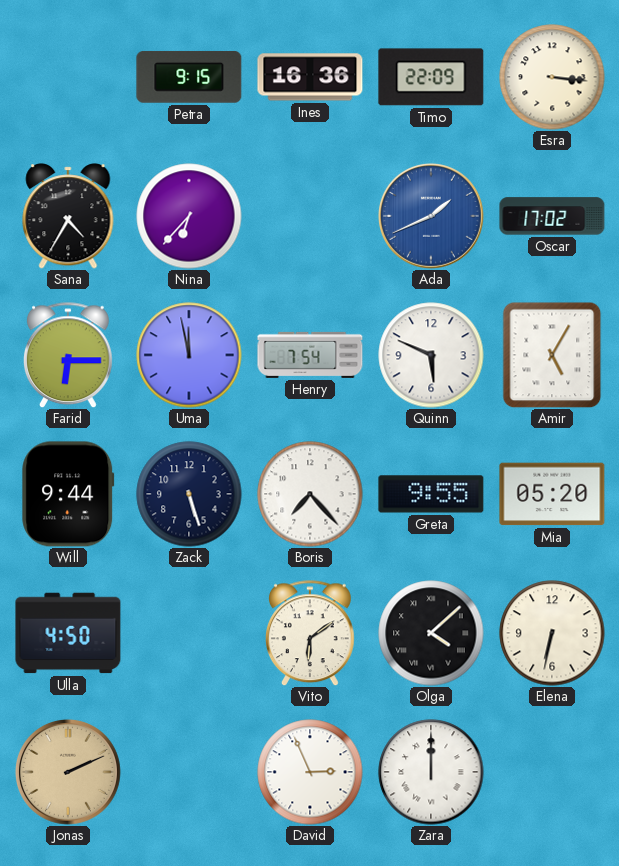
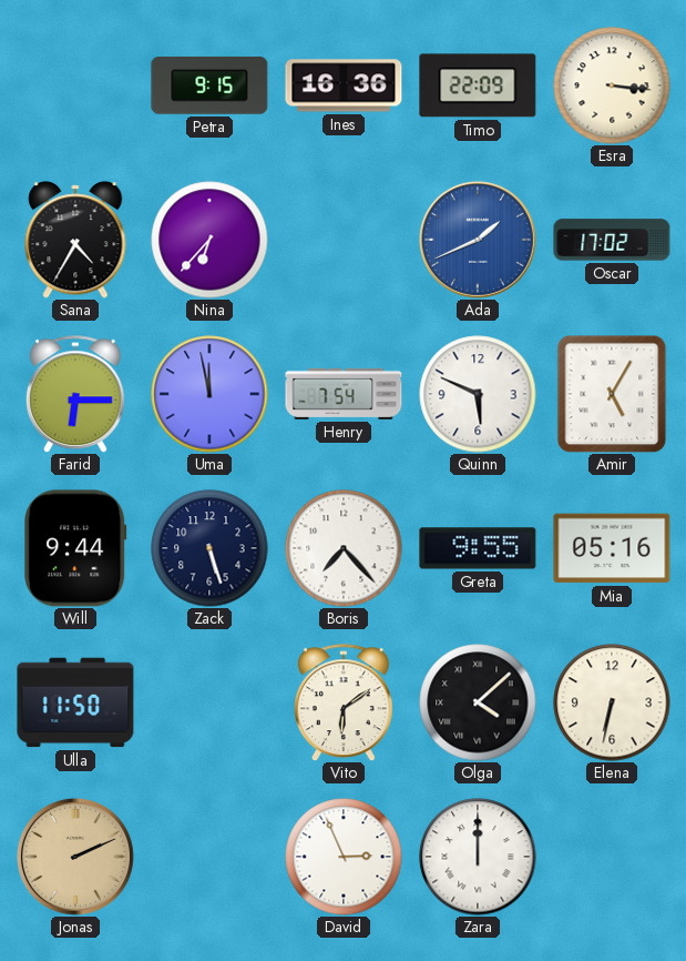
Mia: 05:20 -> 05:16
Ulla: 4:50 -> 11:50
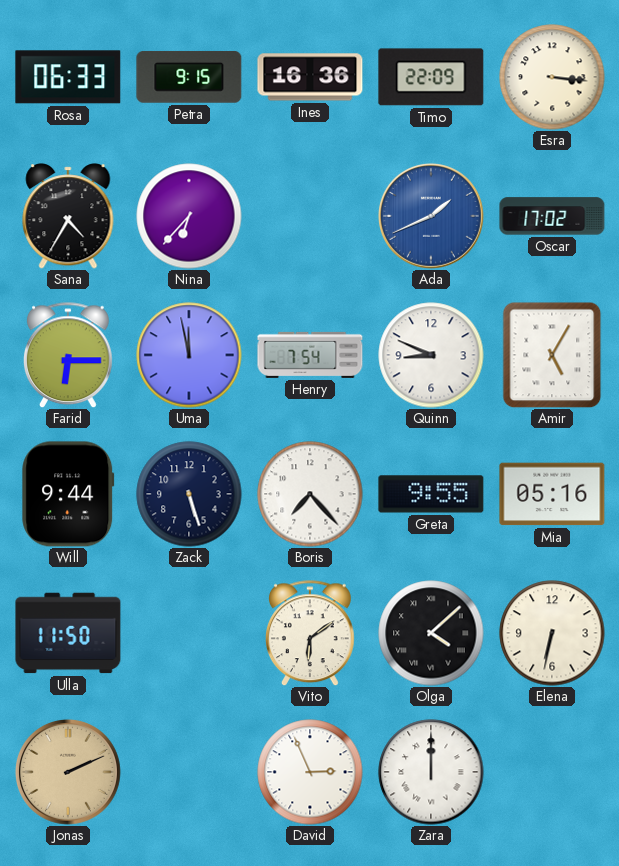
Rosa: none -> 06:33
Quinn: 5:49 -> 8:49
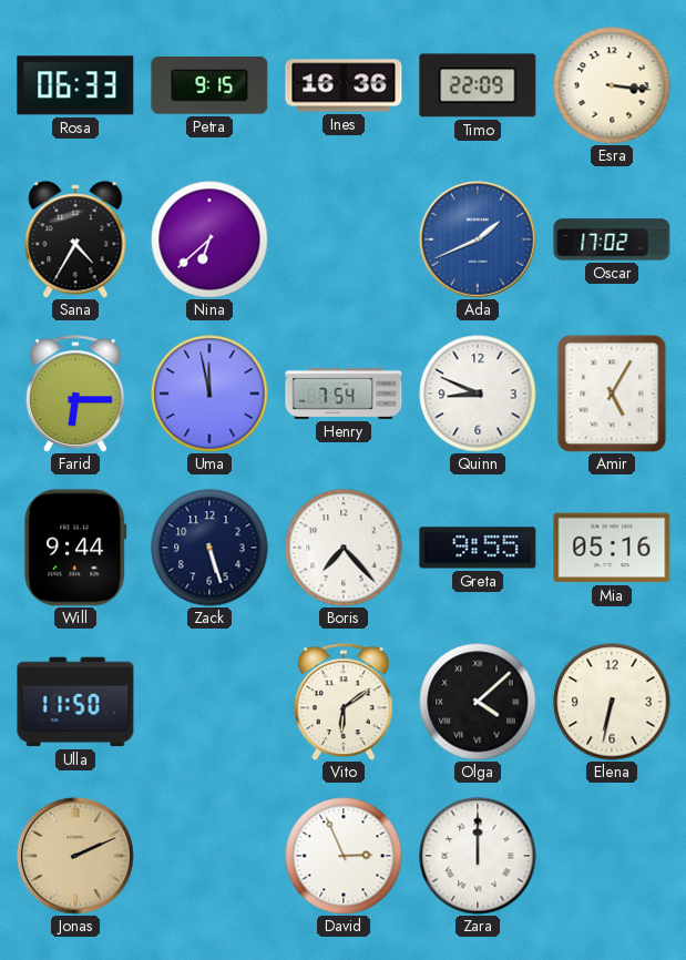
Nina: 6:37 -> 6:38
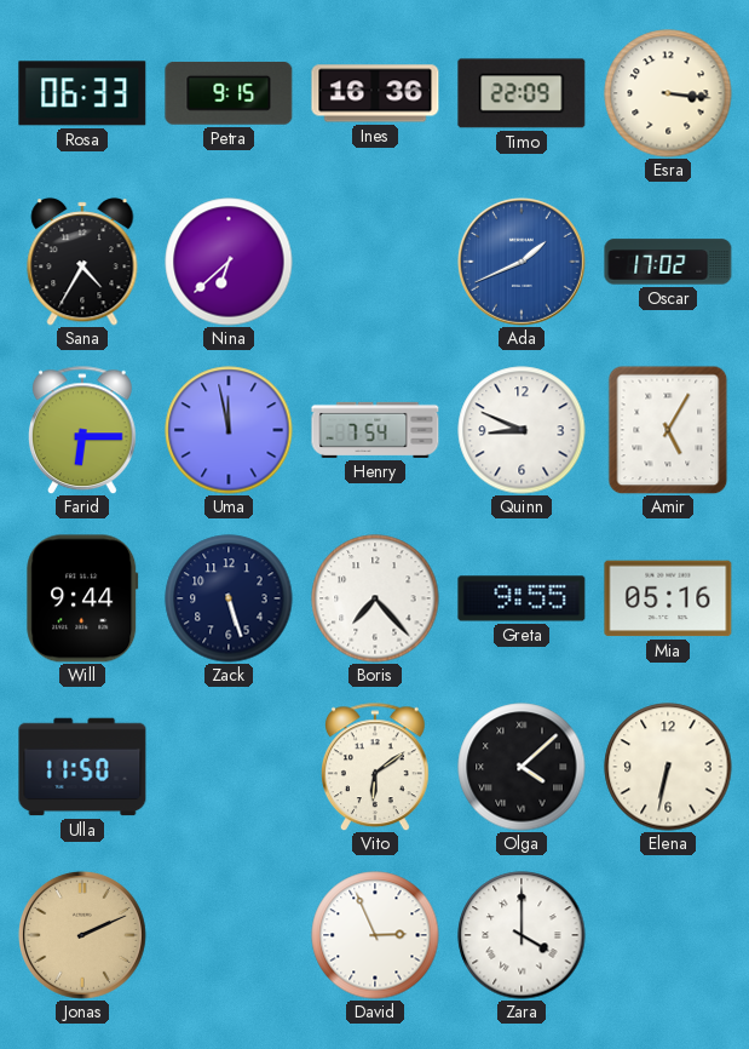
Zara: 12:00 -> 4:00
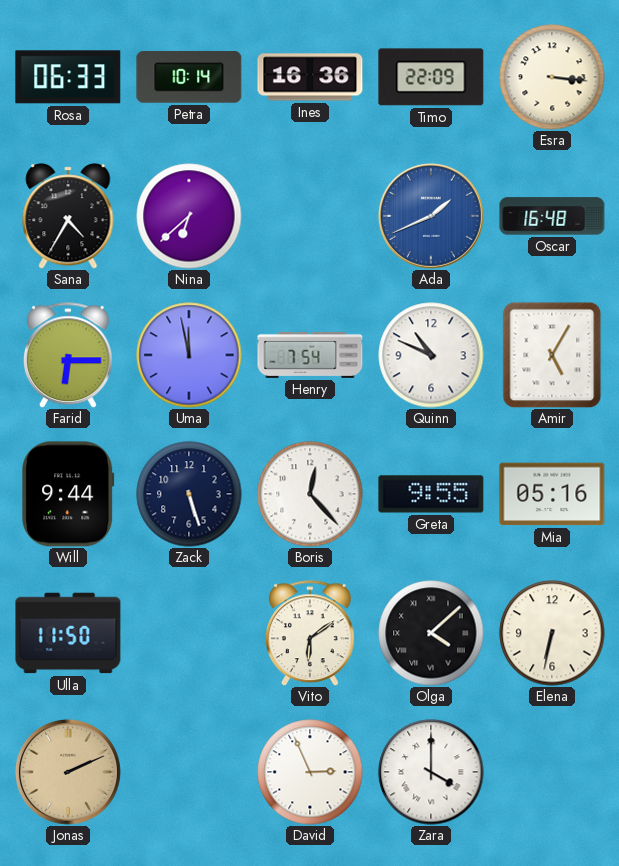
Petra: 9:15 -> 10:14
Oscar: 17:02 -> 16:48
Quinn: 8:49 -> 10:49
Boris: 7:23 -> 12:23
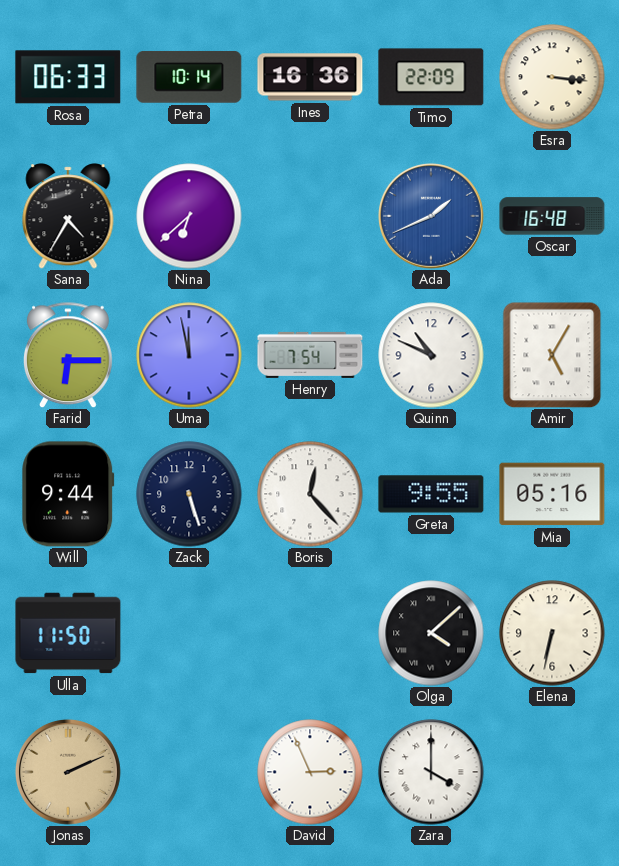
Vito: 6:09 -> none
